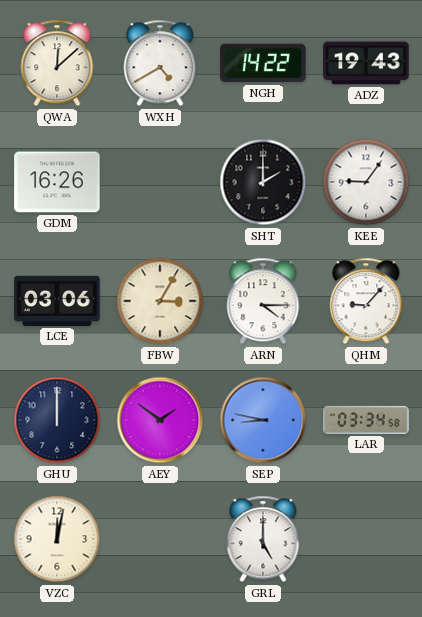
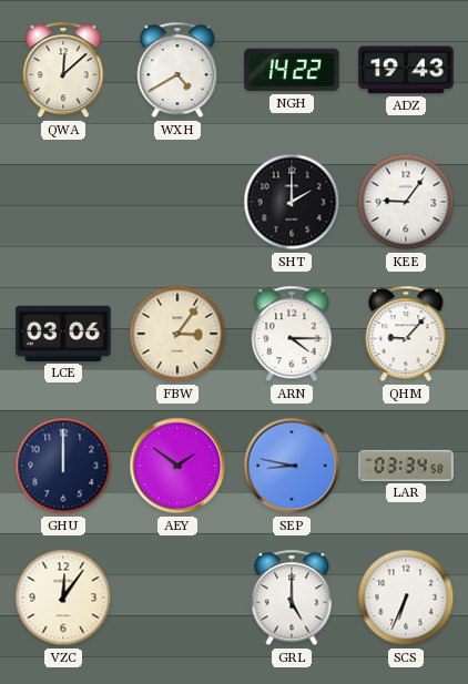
GDM: 16:26 -> none
FBW: 3:05 -> 3:06
VZC: 12:02 -> 12:06
SCS: none -> 6:34
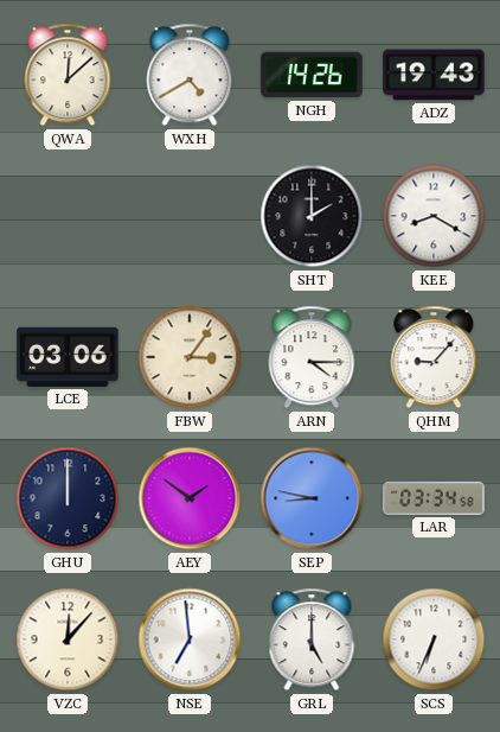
NGH: 14:22 -> 14:26
KEE: 9:06 -> 8:20
VZC: 12:06 -> 12:07
NSE: none -> 6:59
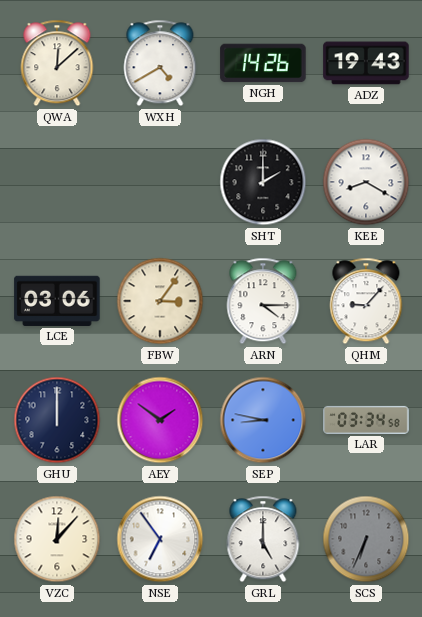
NSE: 6:59 -> 6:54
SCS dial: white -> grey
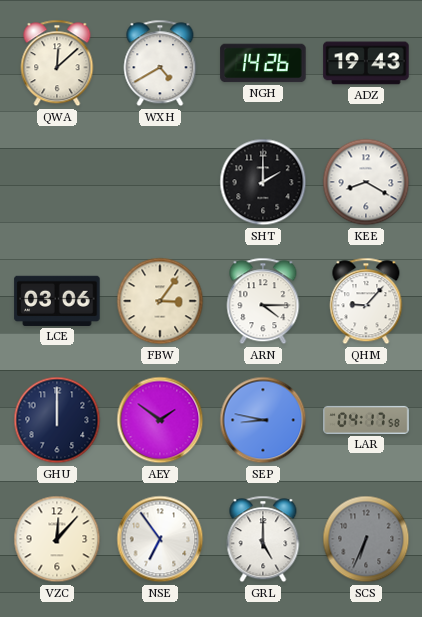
LAR: 03:34 -> 04:17
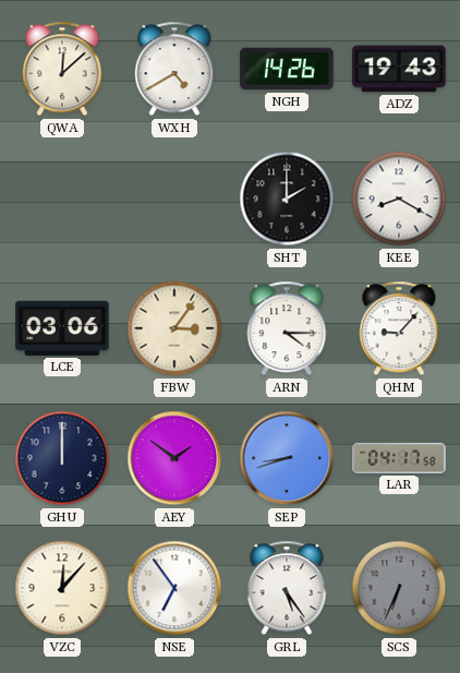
SEP: 8:47 -> 8:42
GRL: 5:00 -> 5:24
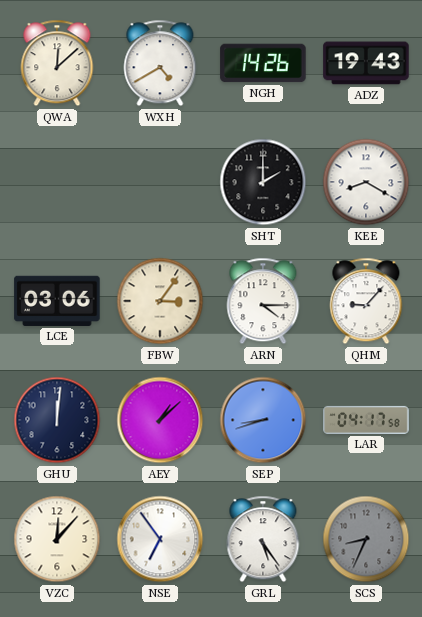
GHU: 12:00 -> 12:01
AEY: 1:51 -> 1:08
SCS: 6:34 -> 8:34
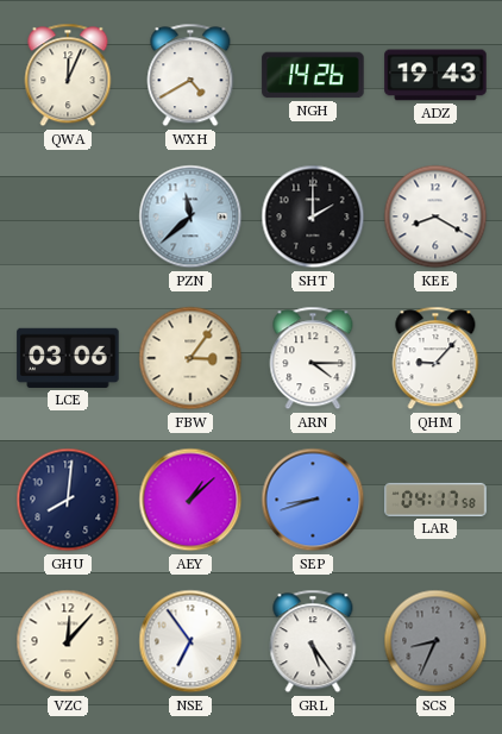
QWA: 12:08 -> 12:04
PZN: none -> 11:38
GHU: 12:01 -> 8:01
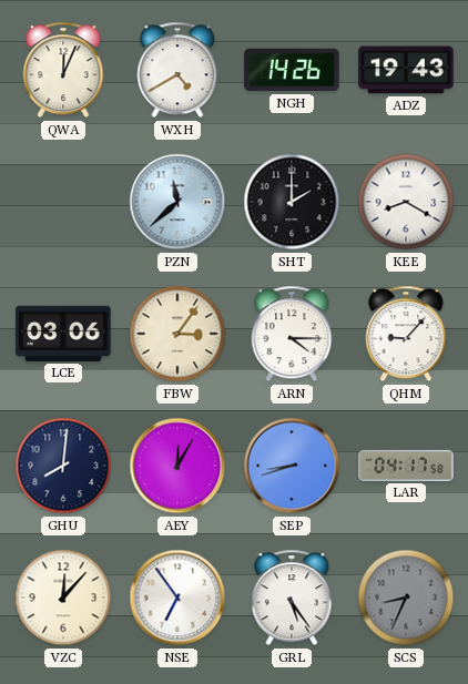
AEY: 1:08 -> 12:05
